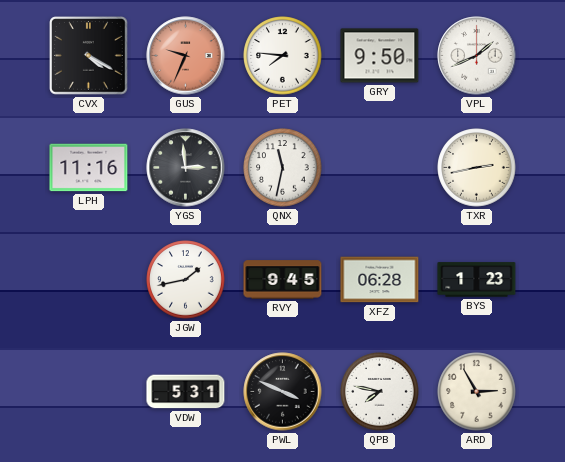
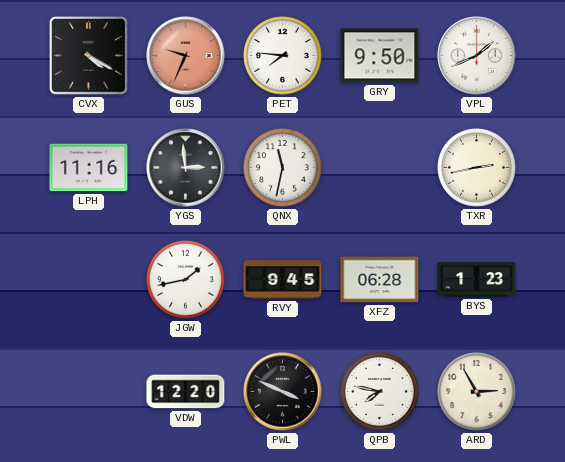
VDW: 5:31 -> 12:20
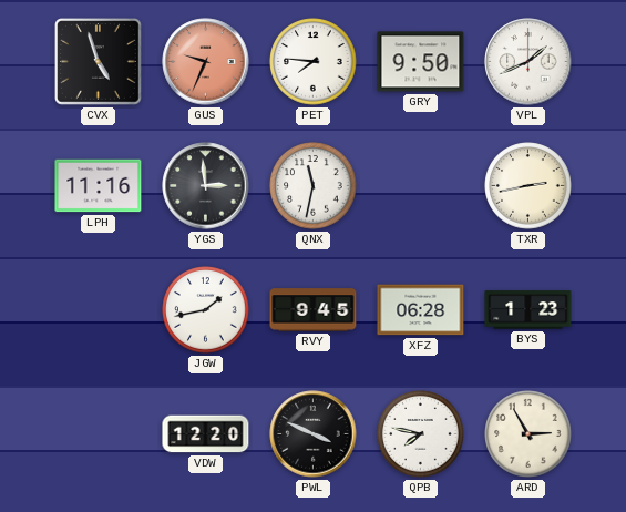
CVX: 4:20 -> 4:57
